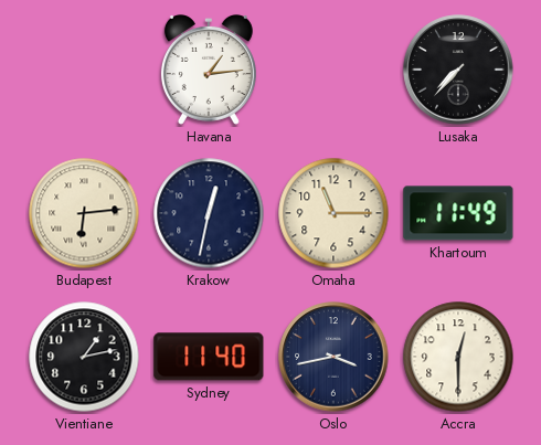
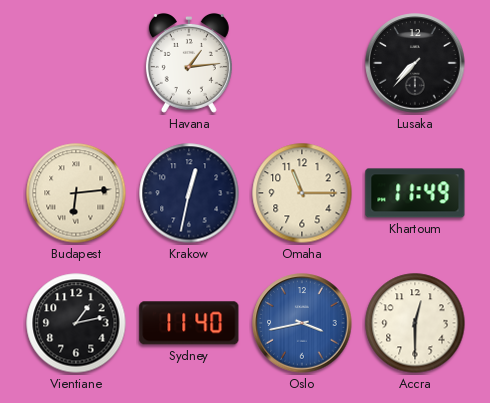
Oslo dial: navy -> blue
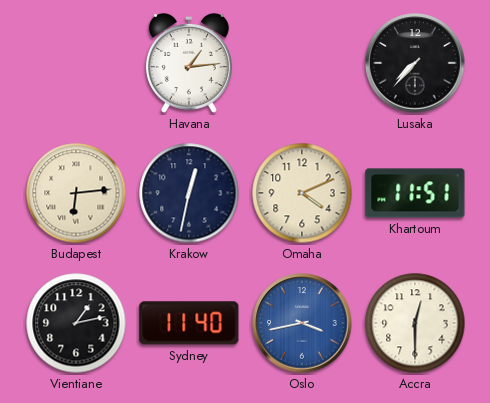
Omaha: 11:15 -> 4:11
Khartoum: 11:49 -> 11:51
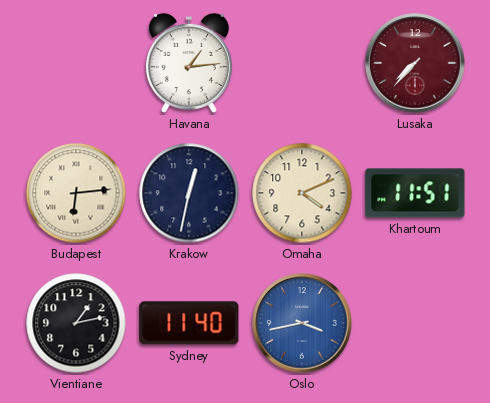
Lusaka dial: black -> burgundy
Accra: 12:30 -> none
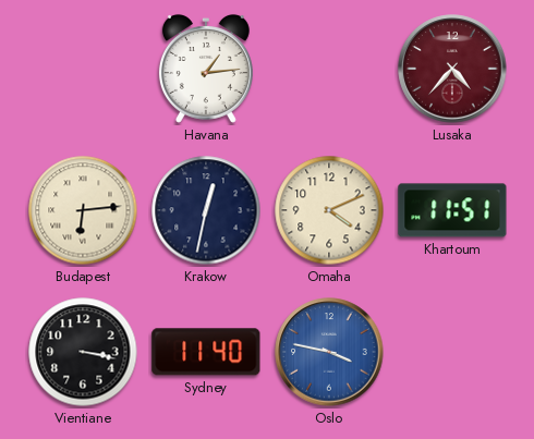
Lusaka: 7:37 -> 4:37
Vientiane: 1:13 -> 3:17
Oslo: 3:43 -> 3:47
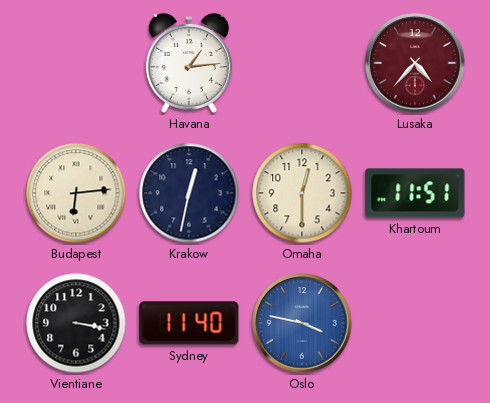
Omaha: 4:11 -> 12:30
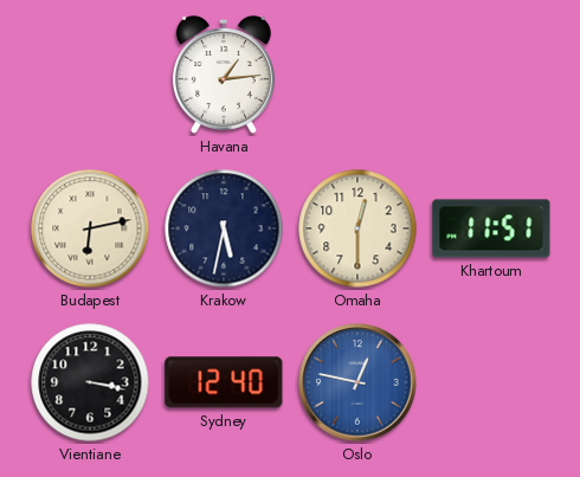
Lusaka: 4:37 -> none
Budapest: 6:14 -> 6:13
Krakow: 12:32 -> 5:32
Sydney: 11:40 -> 12:40
Oslo: 3:47 -> 12:47
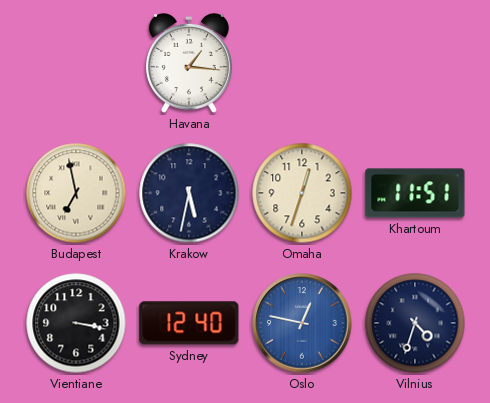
Havana: 1:14 -> 1:16
Budapest: 6:13 -> 6:58
Omaha: 12:30 -> 12:33
Vilnius: none -> 4:33
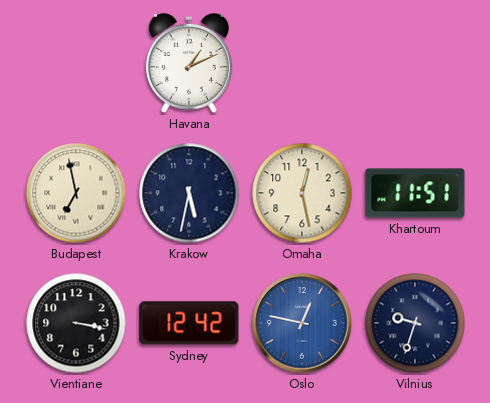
Havana: 1:16 -> 1:11
Omaha: 12:33 -> 12:28
Sydney: 12:40 -> 12:42
Vilnius: 4:33 -> 9:33
